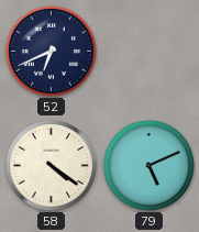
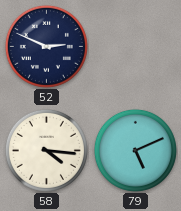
52: 6:41 -> 2:49
58: 4:21 -> 4:16
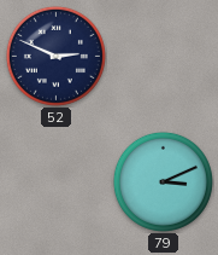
58: 4:16 -> none
79: 5:11 -> 3:11
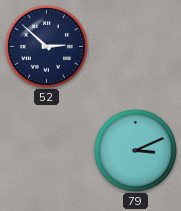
52: 2:49 -> 2:52
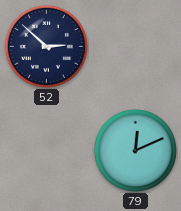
79: 3:11 -> 12:11
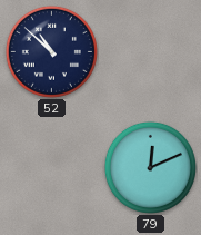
52: 2:52 -> 10:52
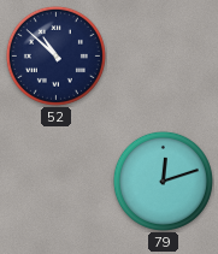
79: 12:11 -> 12:12
